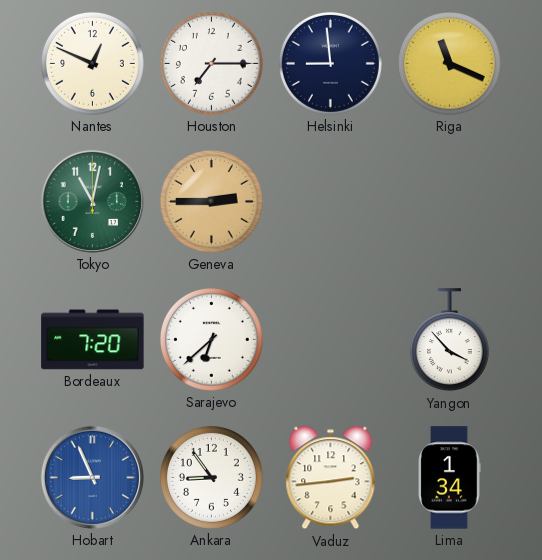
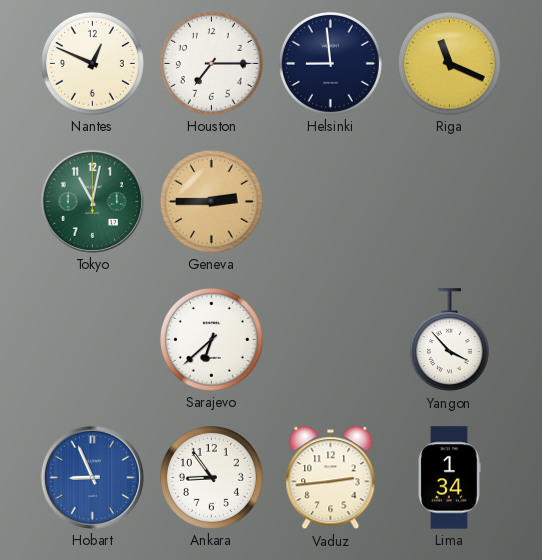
Bordeaux: 7:20 -> none
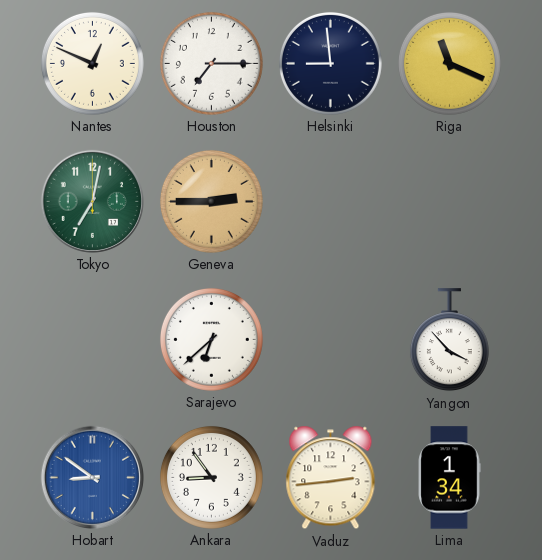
Tokyo: 11:02 -> 7:02
Hobart: 8:56 -> 8:51
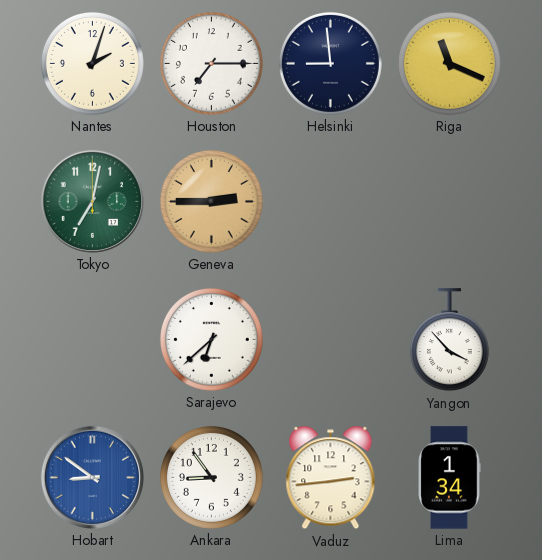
Nantes: 12:49 -> 2:03
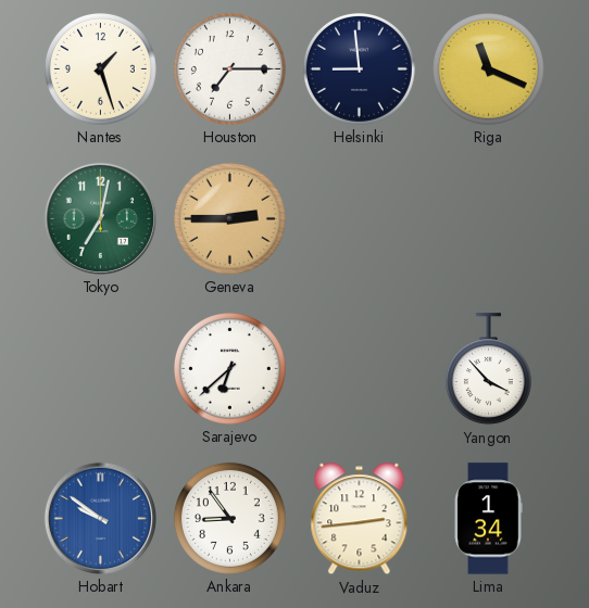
Nantes: 2:03 -> 1:27
Hobart: 8:51 -> 9:51
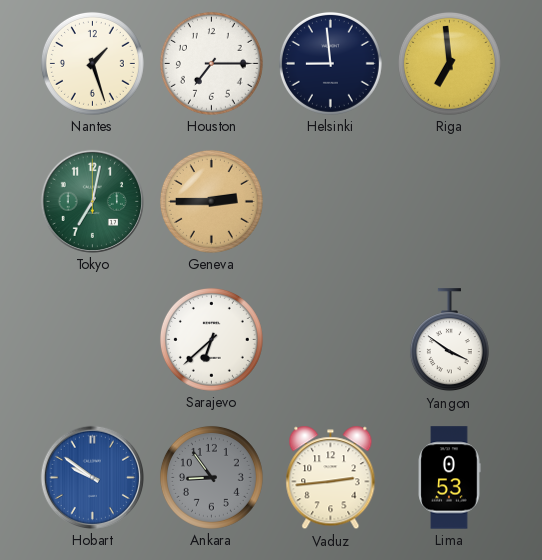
Riga: 11:19 -> 6:59
Yangon: 3:53 -> 3:51
Ankara dial: white -> grey
Lima: 1:34 -> 0:53
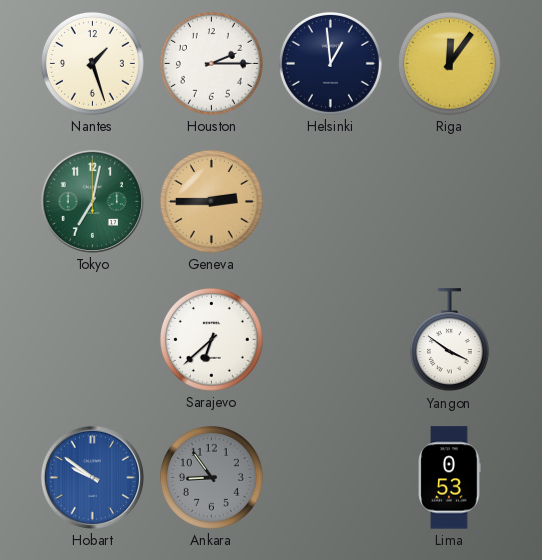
Houston: 7:15 -> 2:15
Helsinki: 8:59 -> 12:59
Riga: 6:59 -> 12:06
Vaduz: 2:44 -> none
